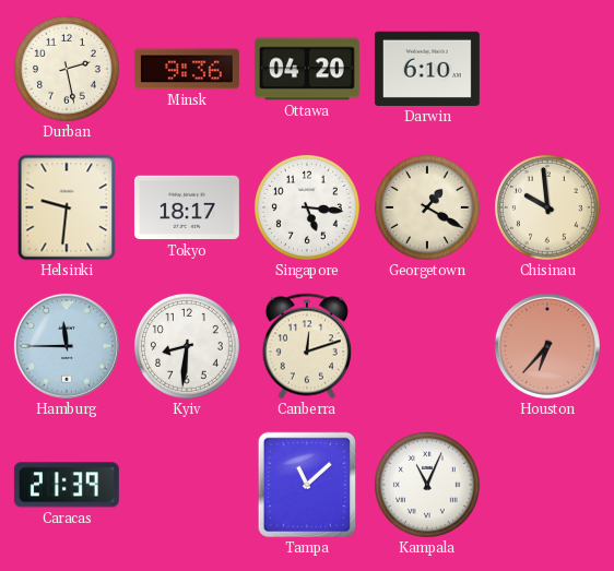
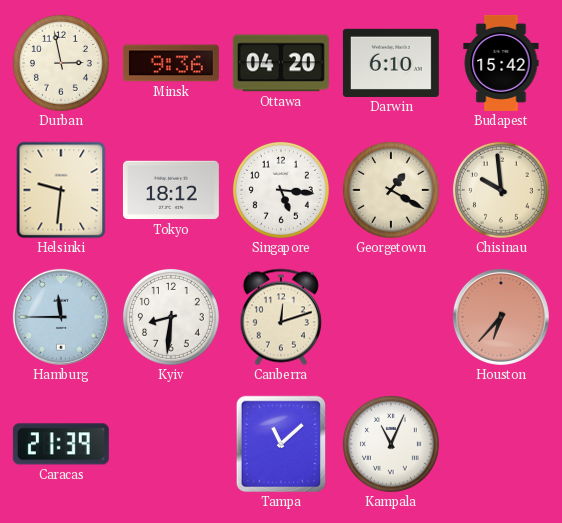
Durban: 2:28 -> 2:58
Budapest: none -> 15:42
Tokyo: 18:17 -> 18:12
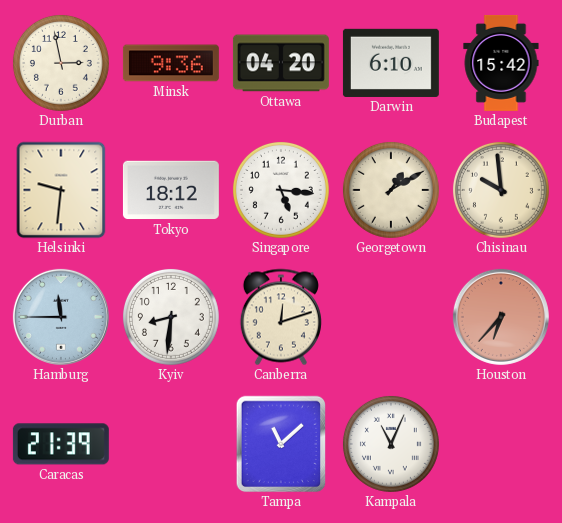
Georgetown: 1:20 -> 1:10
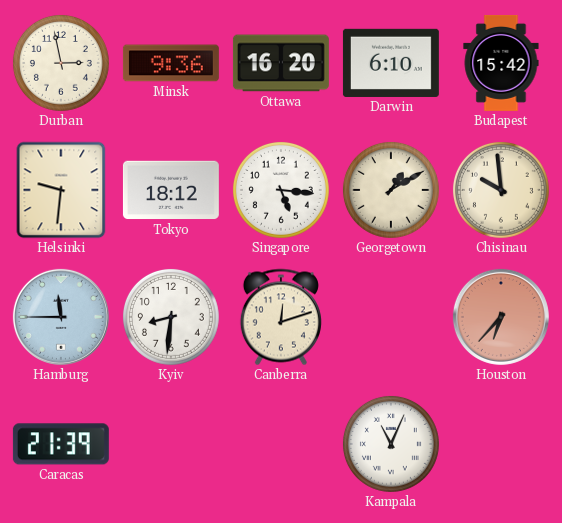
Ottawa: 04:20 -> 16:20
Tampa: 11:08 -> none
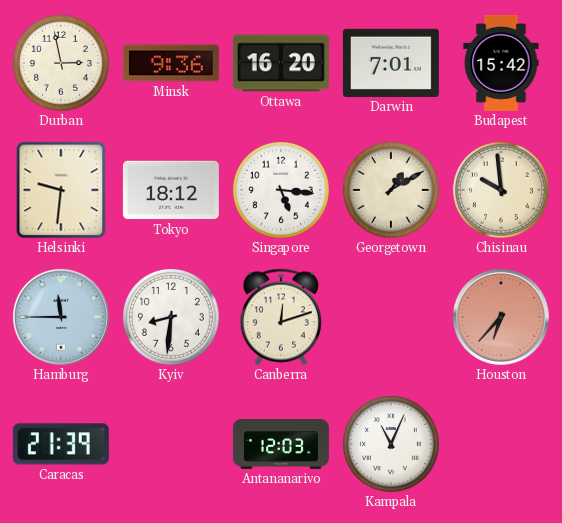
Darwin: 6:10 -> 7:01
Antananarivo: none -> 12:03
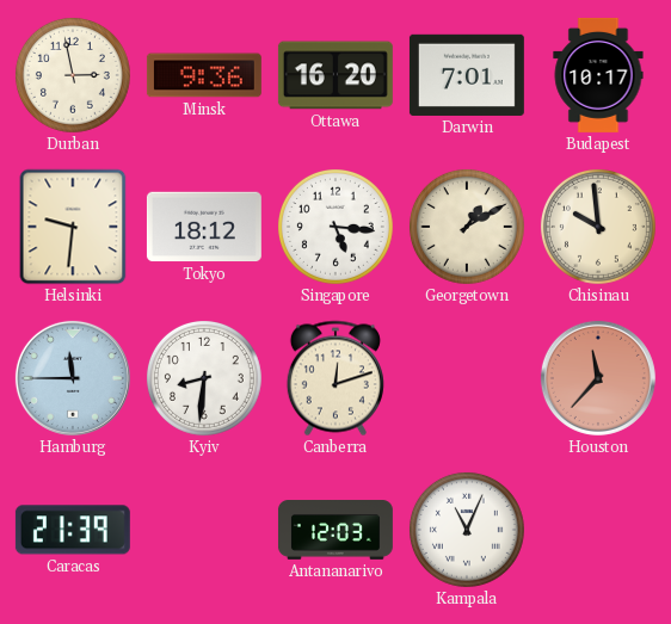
Budapest: 15:42 -> 10:17
Houston: 6:37 -> 11:37
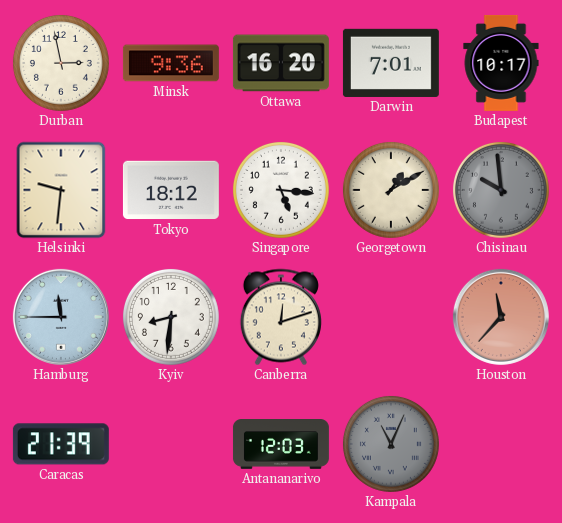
Chisinau dial: cream -> grey
Kampala dial: white -> grey
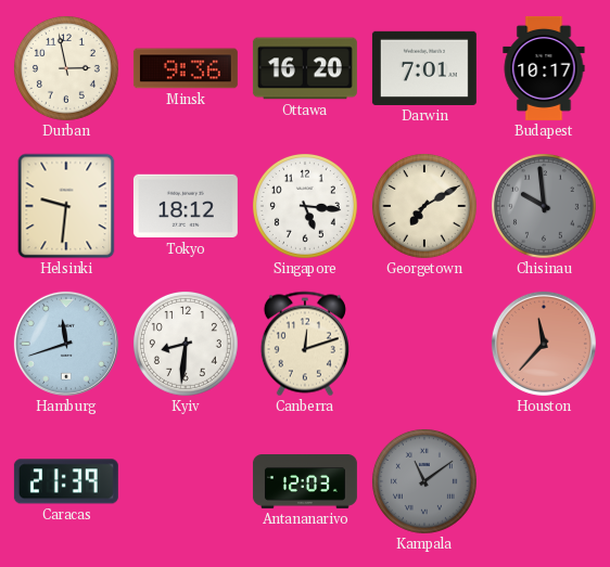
Georgetown: 1:10 -> 7:10
Hamburg: 11:45 -> 11:42
Kampala: 11:04 -> 11:09
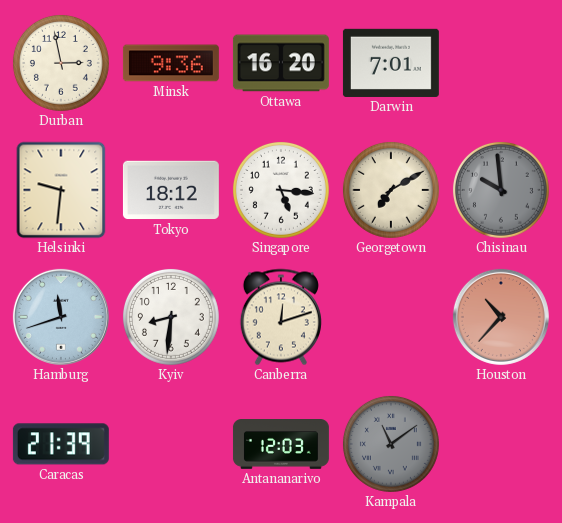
Budapest: 10:17 -> none
Houston: 11:37 -> 10:37
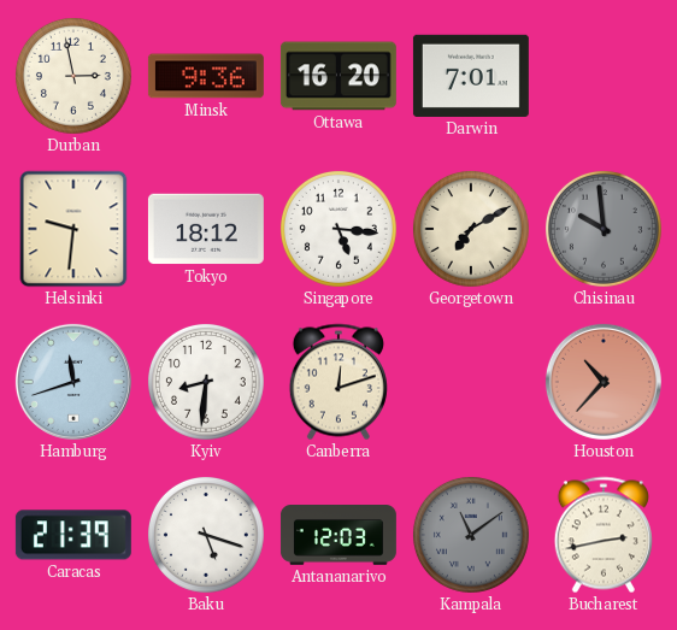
Baku: none -> 5:18
Bucharest: none -> 2:43
